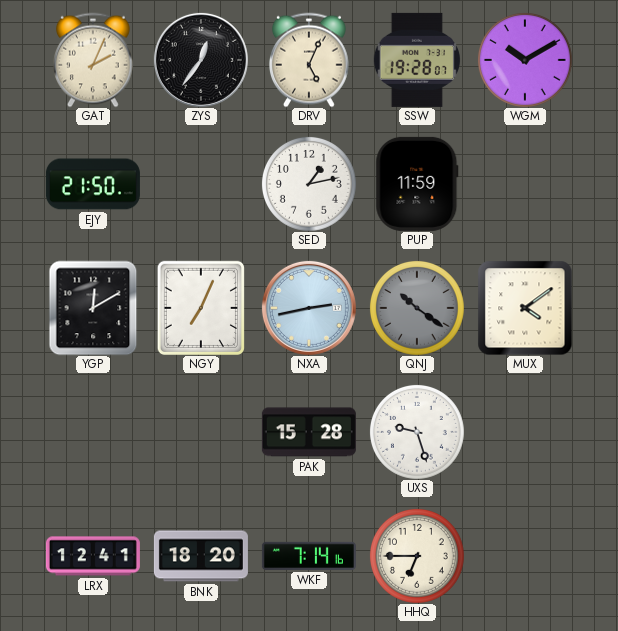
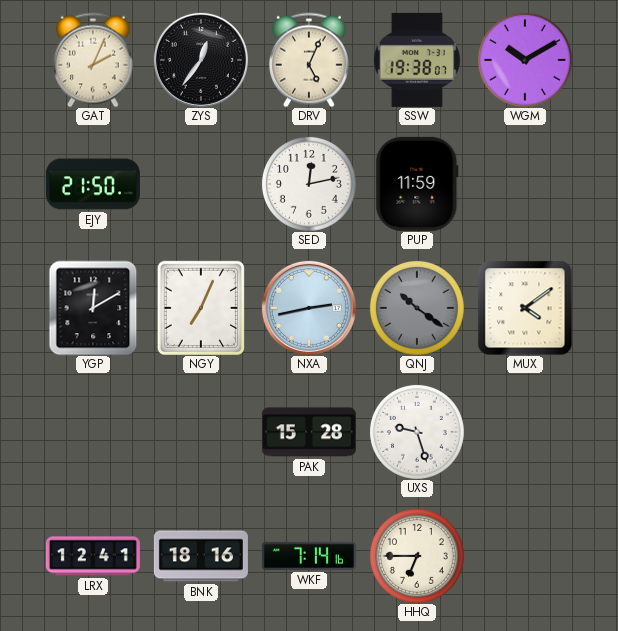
SSW: 19:28 -> 19:38
SED: 1:13 -> 12:13
BNK: 18:20 -> 18:16
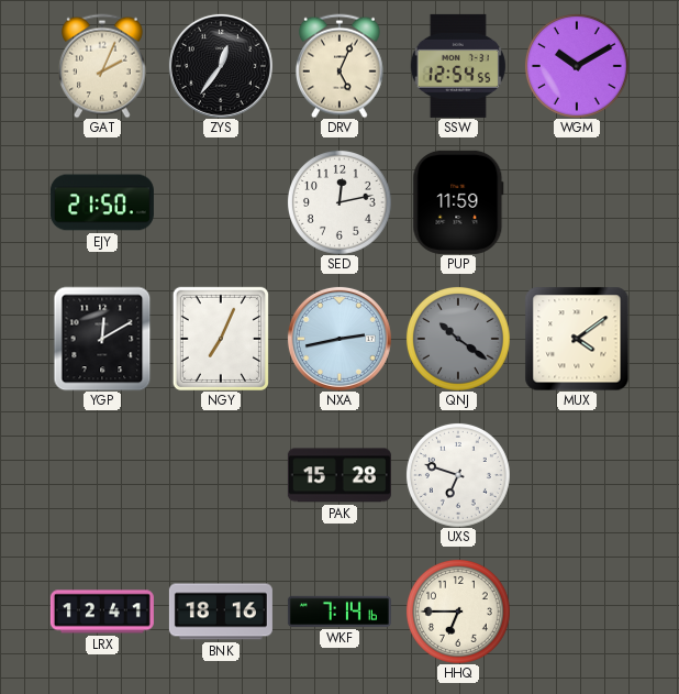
SSW: 19:38 -> 12:54
UXS: 9:27 -> 6:48
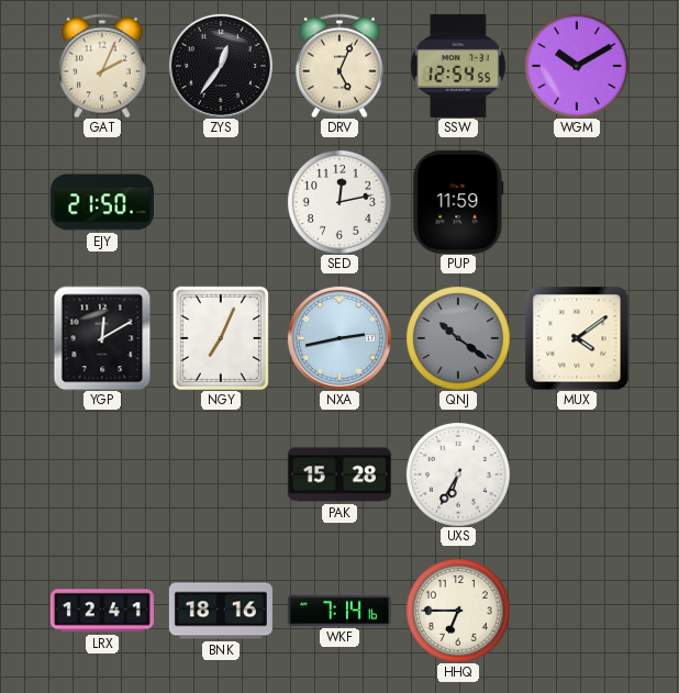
UXS: 6:48 -> 6:35
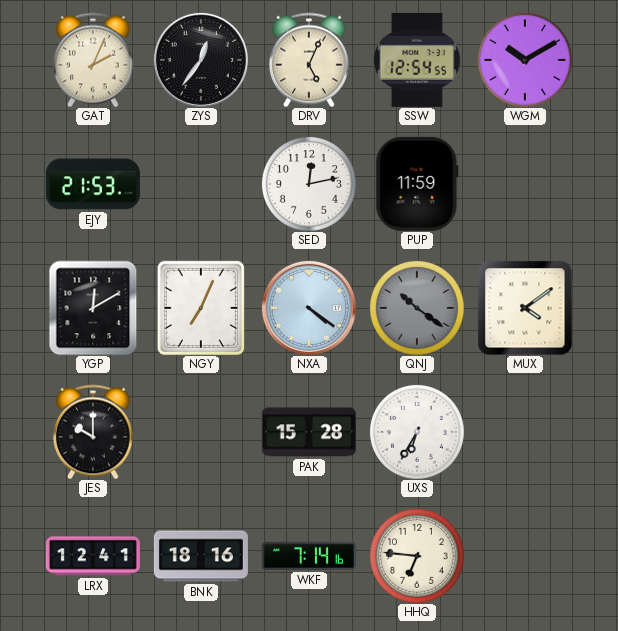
EJY: 21:50 -> 21:53
NXA: 2:43 -> 4:21
JES: none -> 10:00
HHQ: 6:45 -> 6:46
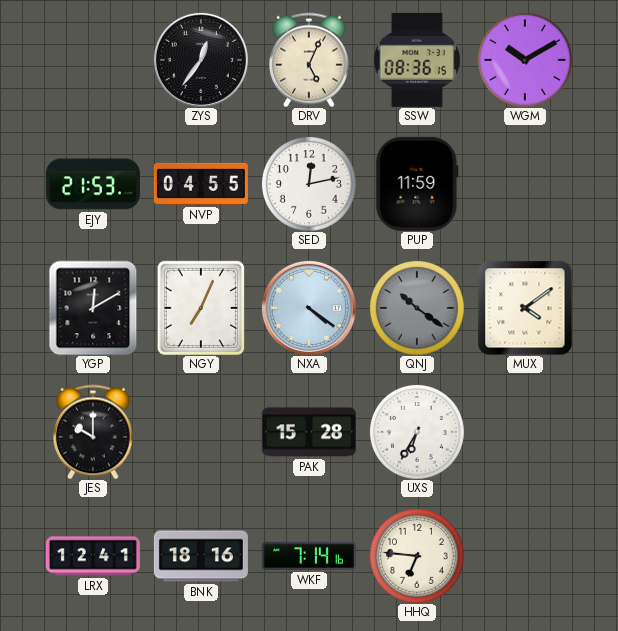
GAT: 2:04 -> none
SSW: 12:54 -> 08:36
NVP: none -> 04:55
